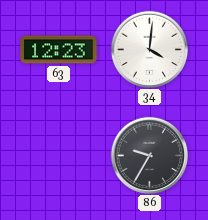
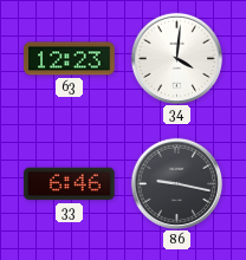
33: none -> 6:46
86: 9:35 -> 9:17
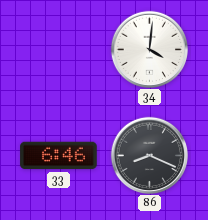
63: 12:23 -> none
86: 9:17 -> 8:19
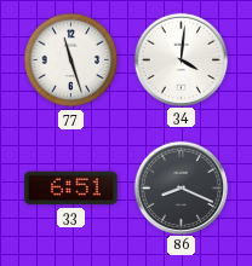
77: none -> 11:27
33: 6:46 -> 6:51
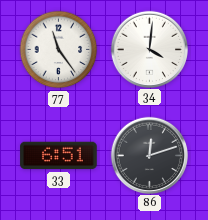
77: 11:27 -> 11:24
86: 8:19 -> 12:12
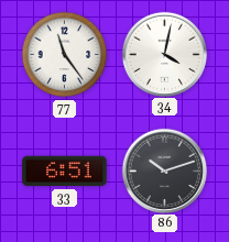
34: 4:01 -> 4:02
86: 12:12 -> 10:12
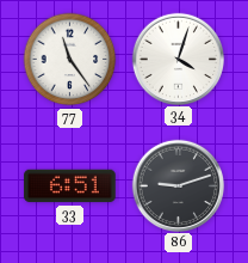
34: 4:02 -> 4:03
86: 10:12 -> 9:12
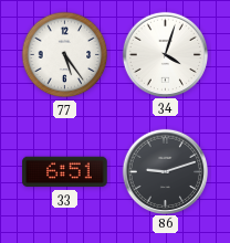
77: 11:24 -> 5:24
